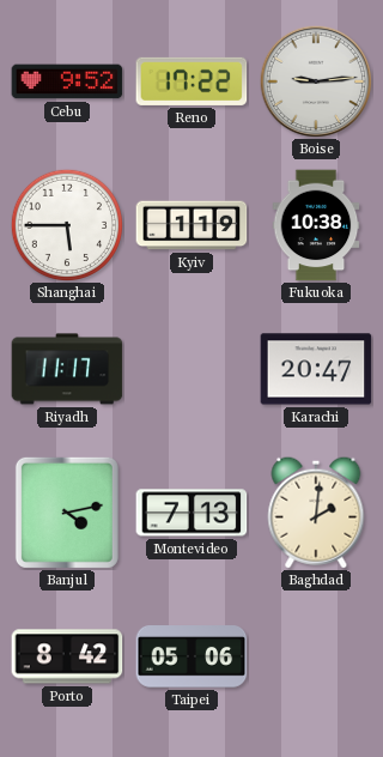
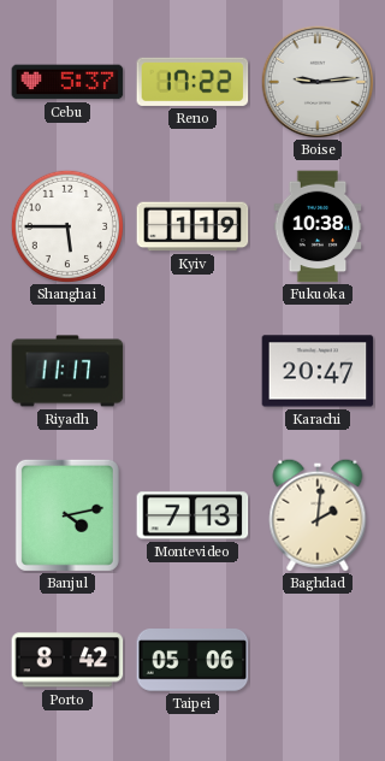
Cebu: 9:52 -> 5:37
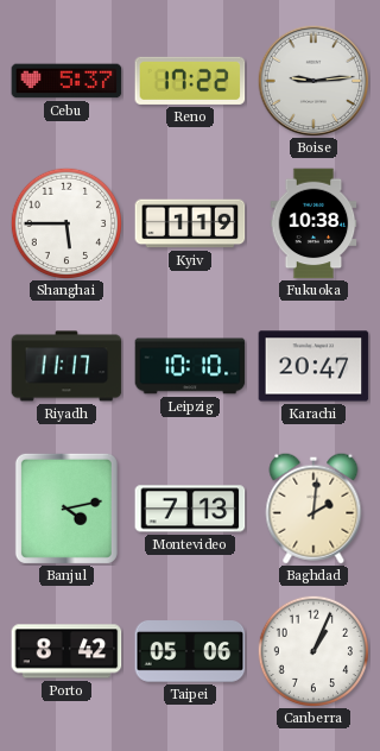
Leipzig: none -> 10:10
Canberra: none -> 1:04
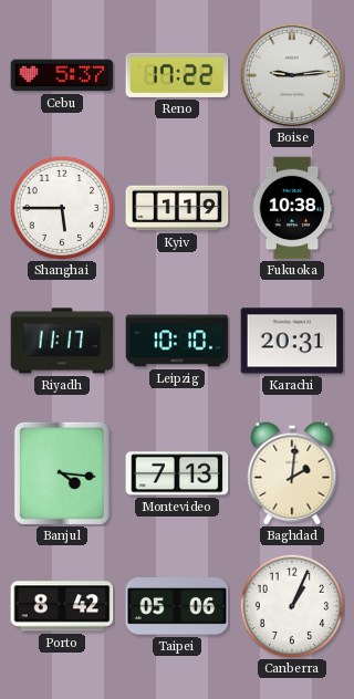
Karachi: 20:47 -> 20:31
Banjul: 4:13 -> 4:16
